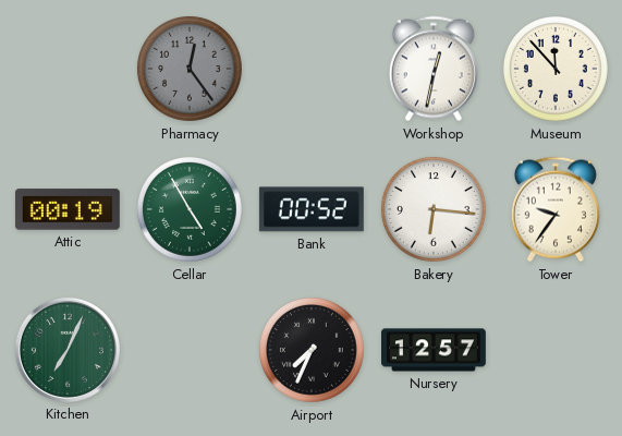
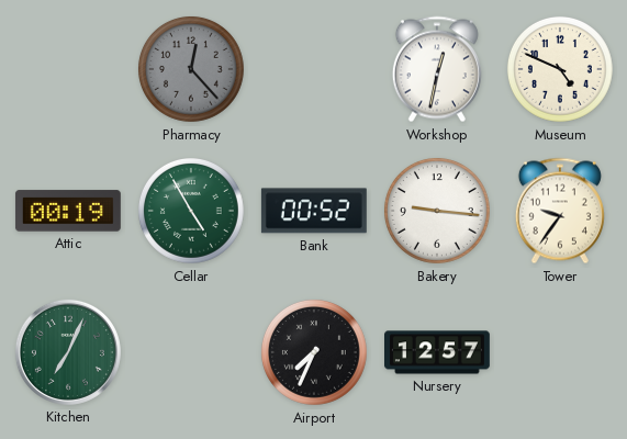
Pharmacy: 12:24 -> 12:23
Museum: 11:53 -> 4:49
Bakery: 6:16 -> 9:16
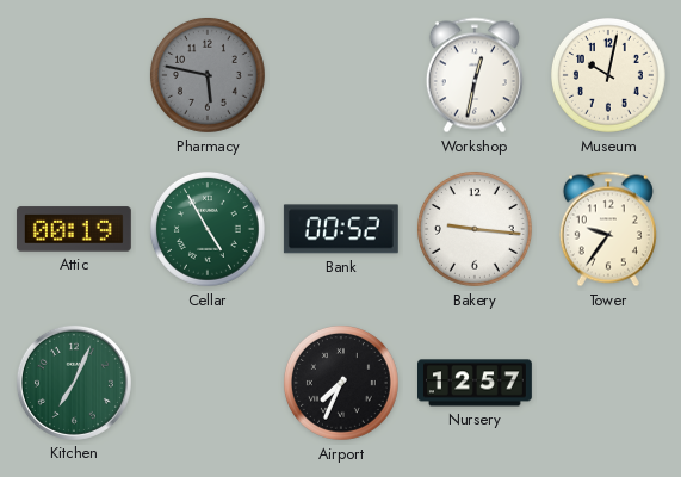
Pharmacy: 12:23 -> 5:47
Museum: 4:49 -> 10:02
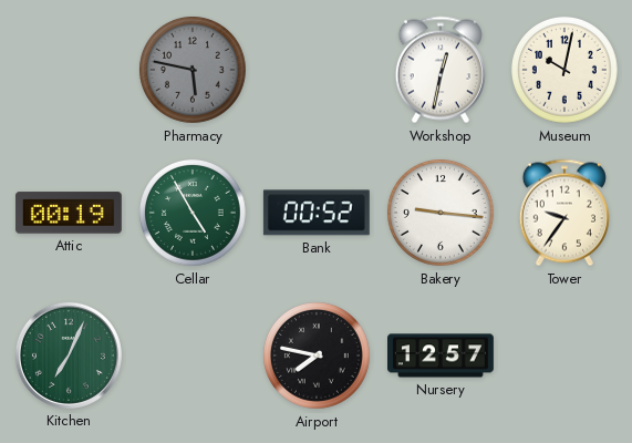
Airport: 7:34 -> 7:47
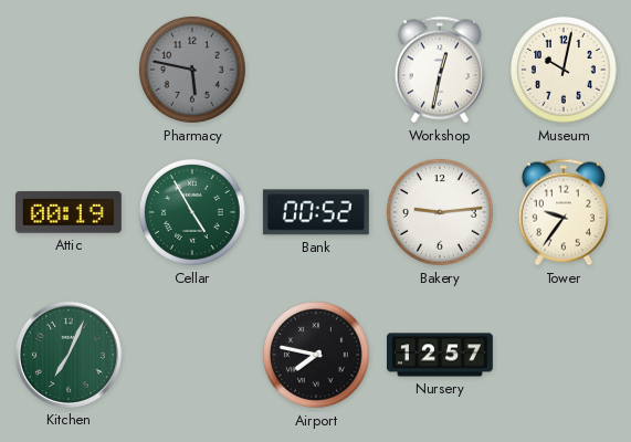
Bakery: 9:16 -> 9:14
